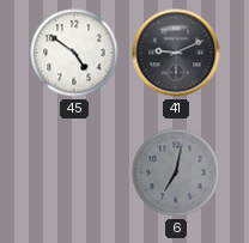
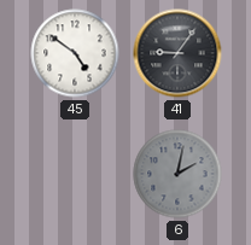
41: 9:11 -> 9:06
6: 7:02 -> 2:02
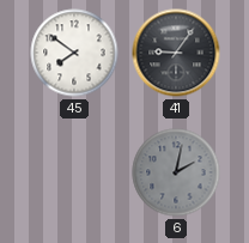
45: 4:51 -> 7:51
